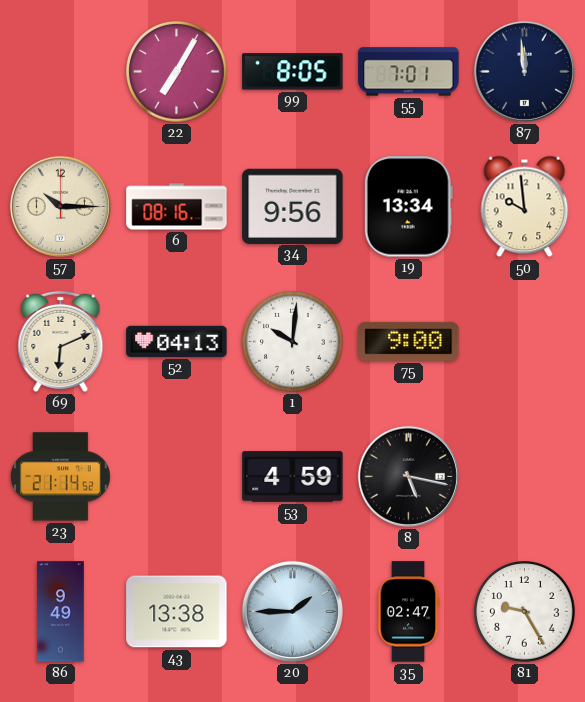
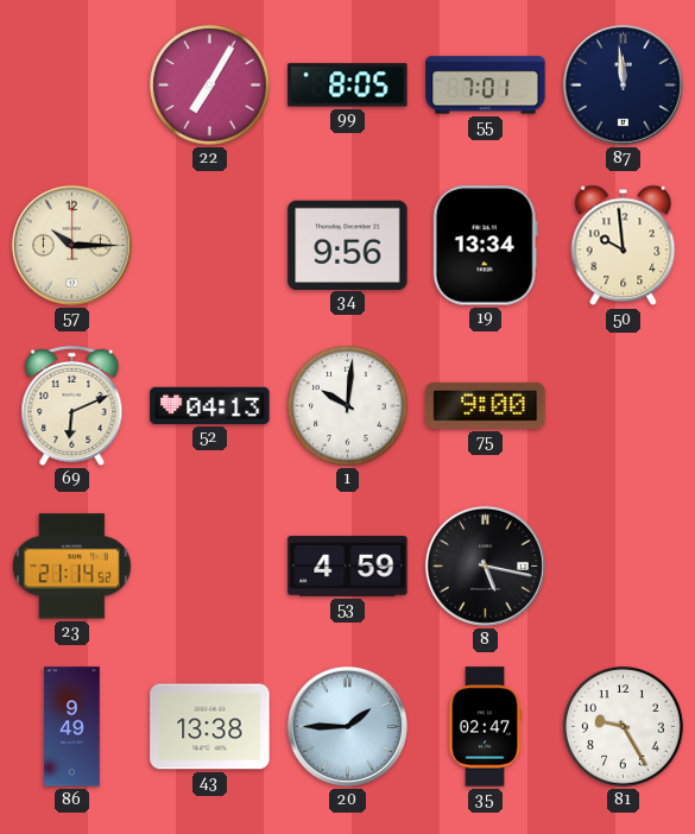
6: 08:16 -> none
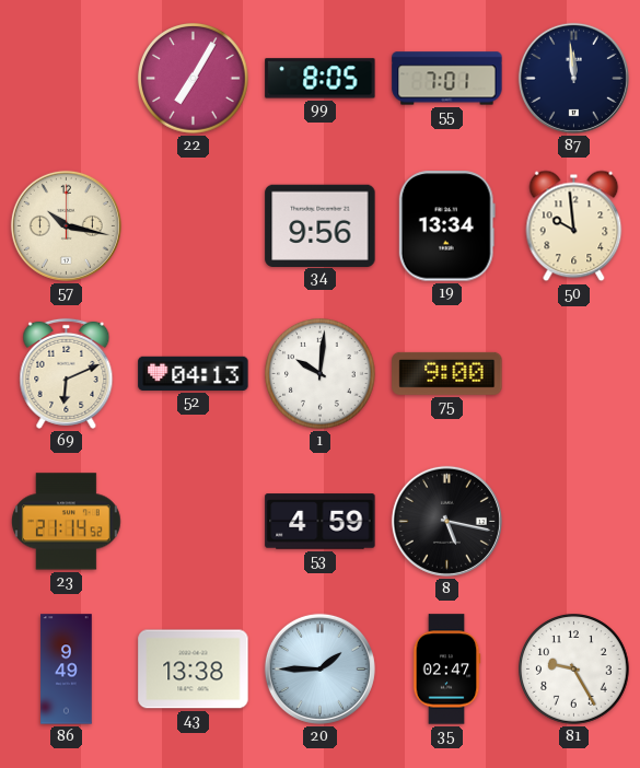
57: 10:15 -> 10:17
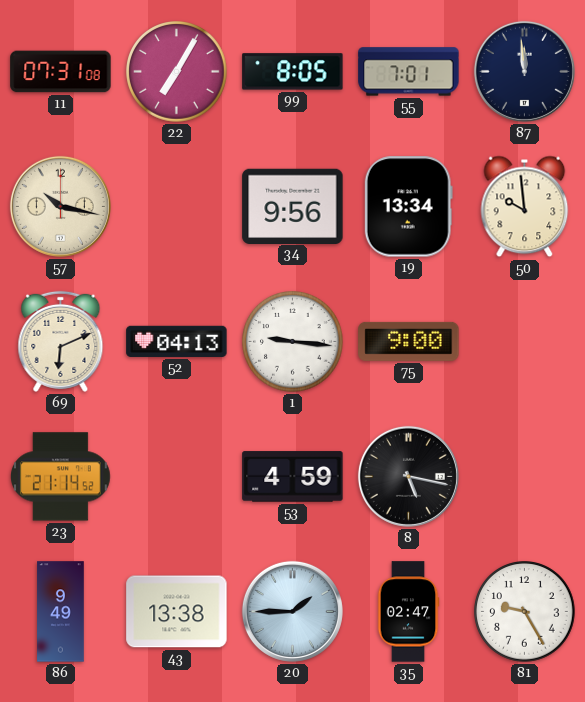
11: none -> 07:31
1: 10:01 -> 9:16
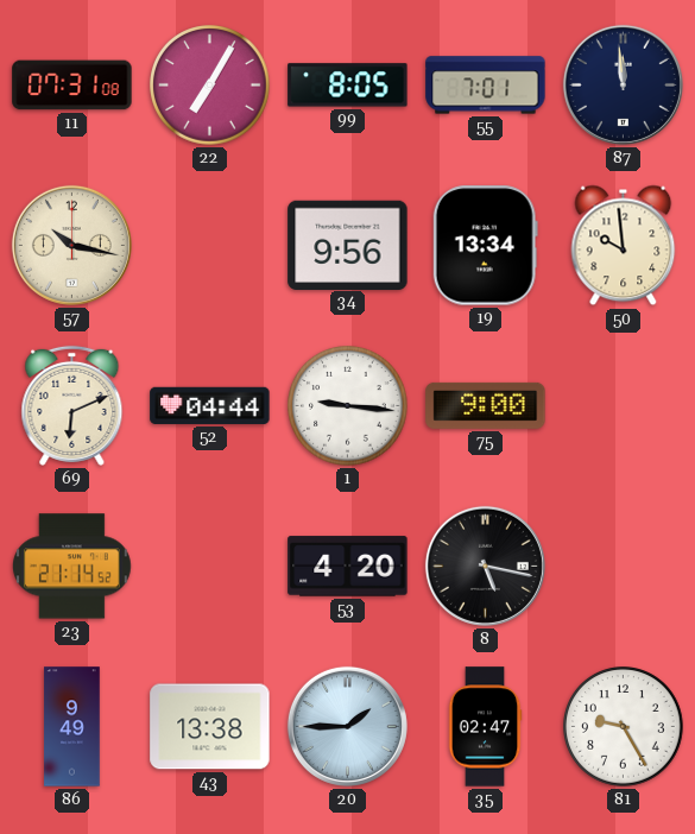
52: 04:13 -> 04:44
53: 4:59 -> 4:20
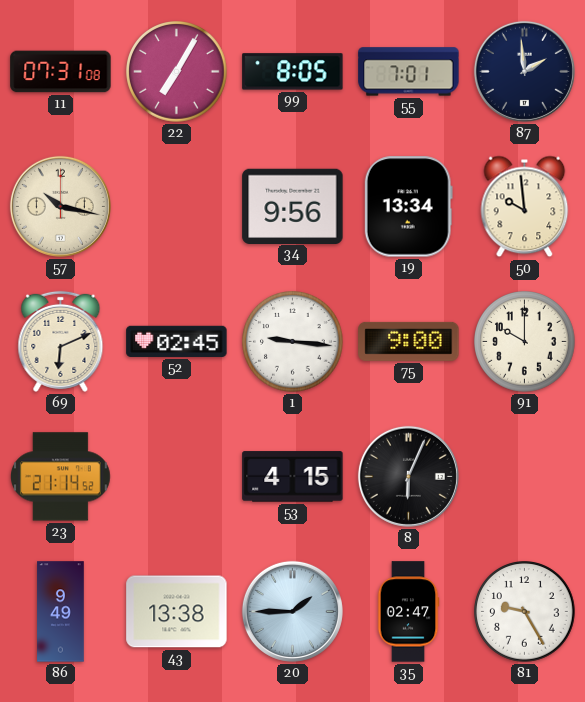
87: 11:59 -> 1:59
52: 04:44 -> 02:45
91: none -> 10:00
53: 4:20 -> 4:15
8: 5:17 -> 6:04
